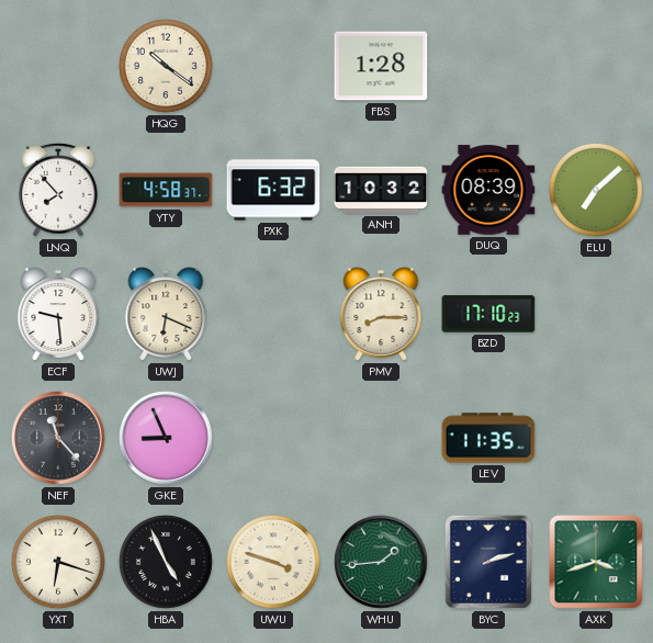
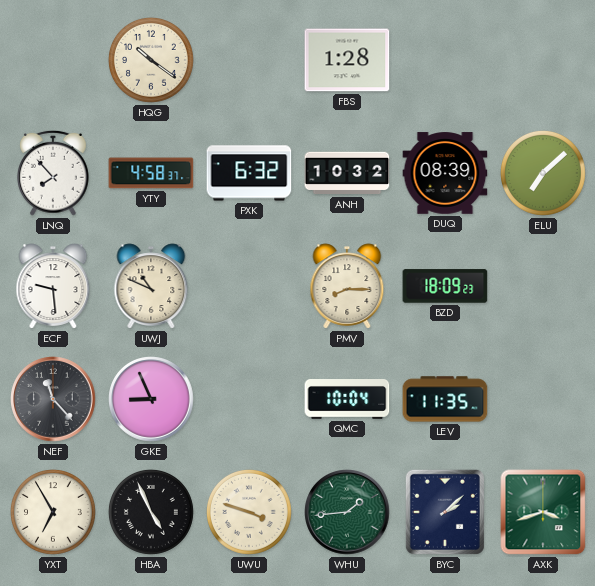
UWJ: 6:19 -> 10:49
BZD: 17:10 -> 18:09
QMC: none -> 10:04
YXT: 6:18 -> 6:55
BYC: 2:12 -> 2:08
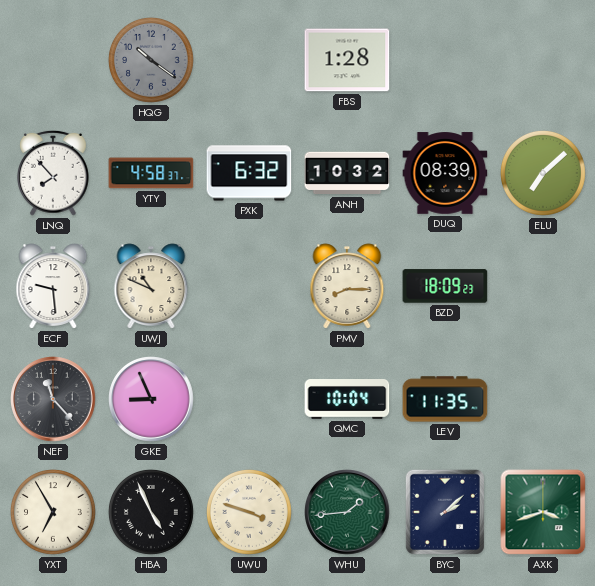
HQG dial: cream -> grey
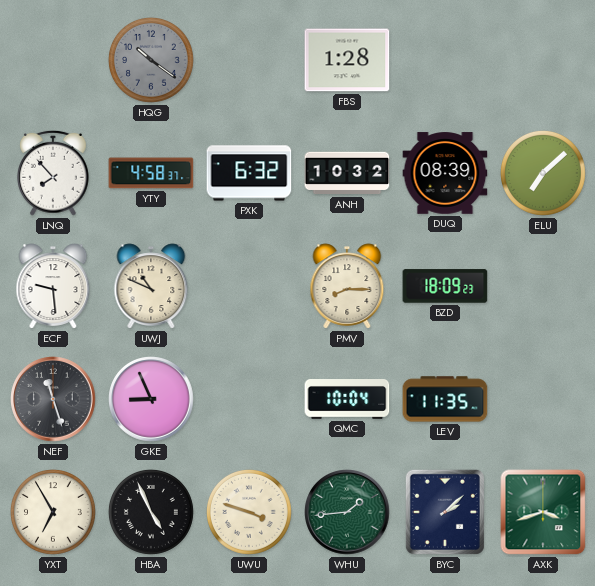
NEF: 11:23 -> 11:27
